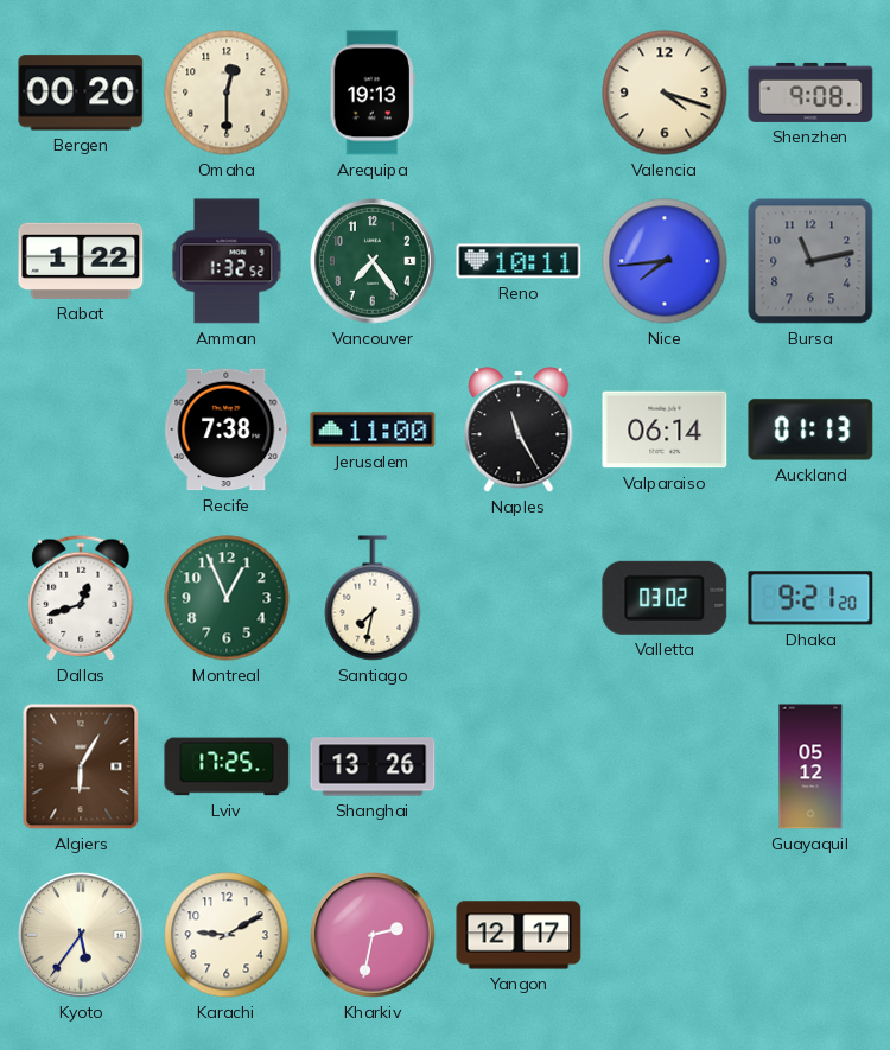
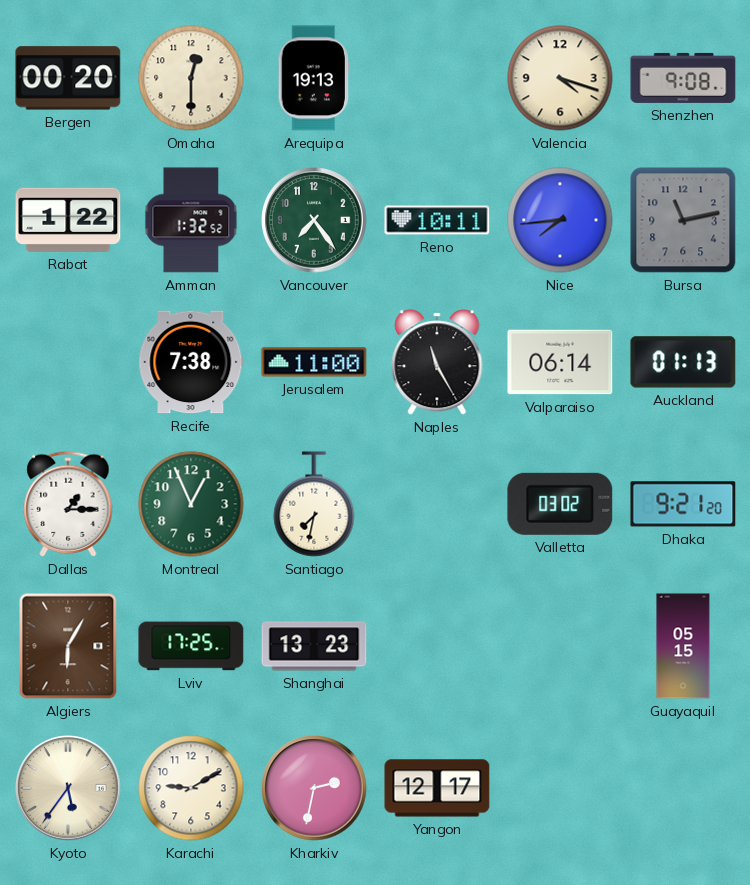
Dallas: 12:42 -> 1:15
Shanghai: 13:26 -> 13:23
Guayaquil: 05:12 -> 05:15
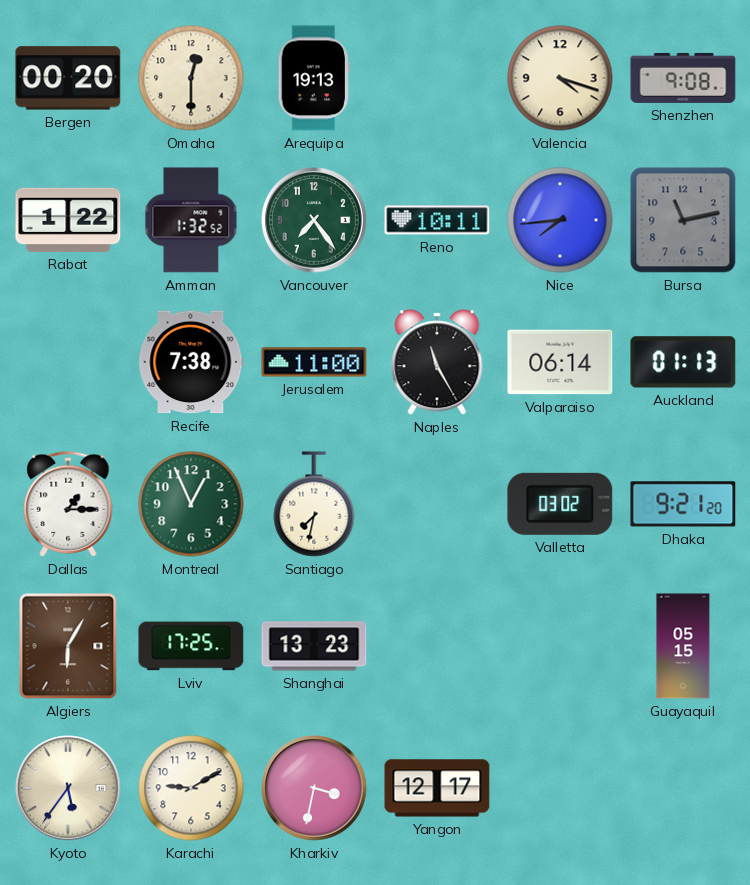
Kharkiv: 2:32 -> 3:32
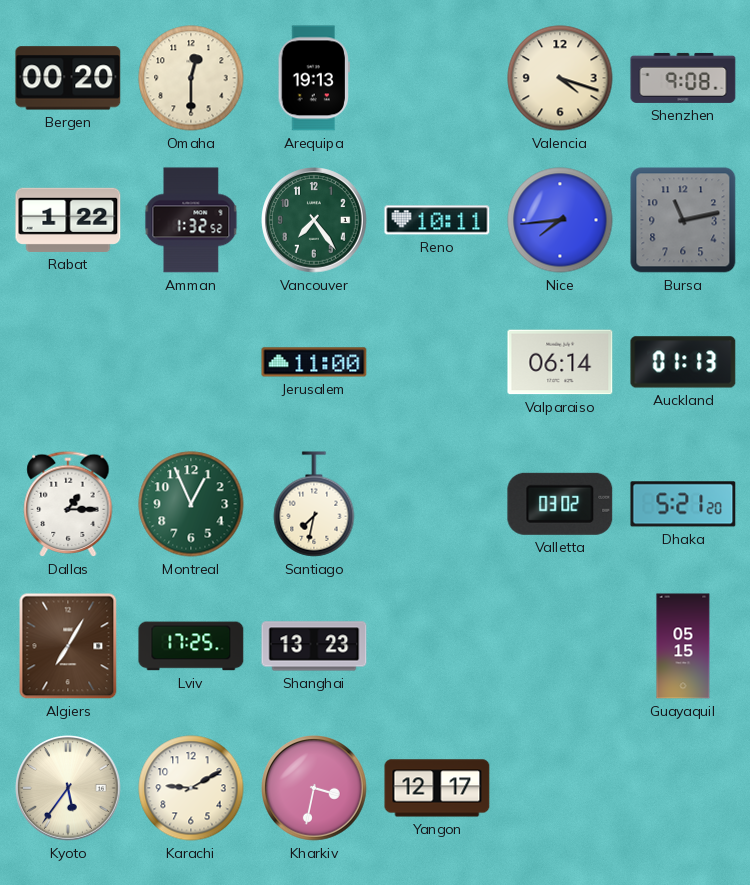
Recife: 7:38 -> none
Naples: 11:25 -> none
Dhaka: 9:21 -> 5:21
Algiers: 6:05 -> 7:05
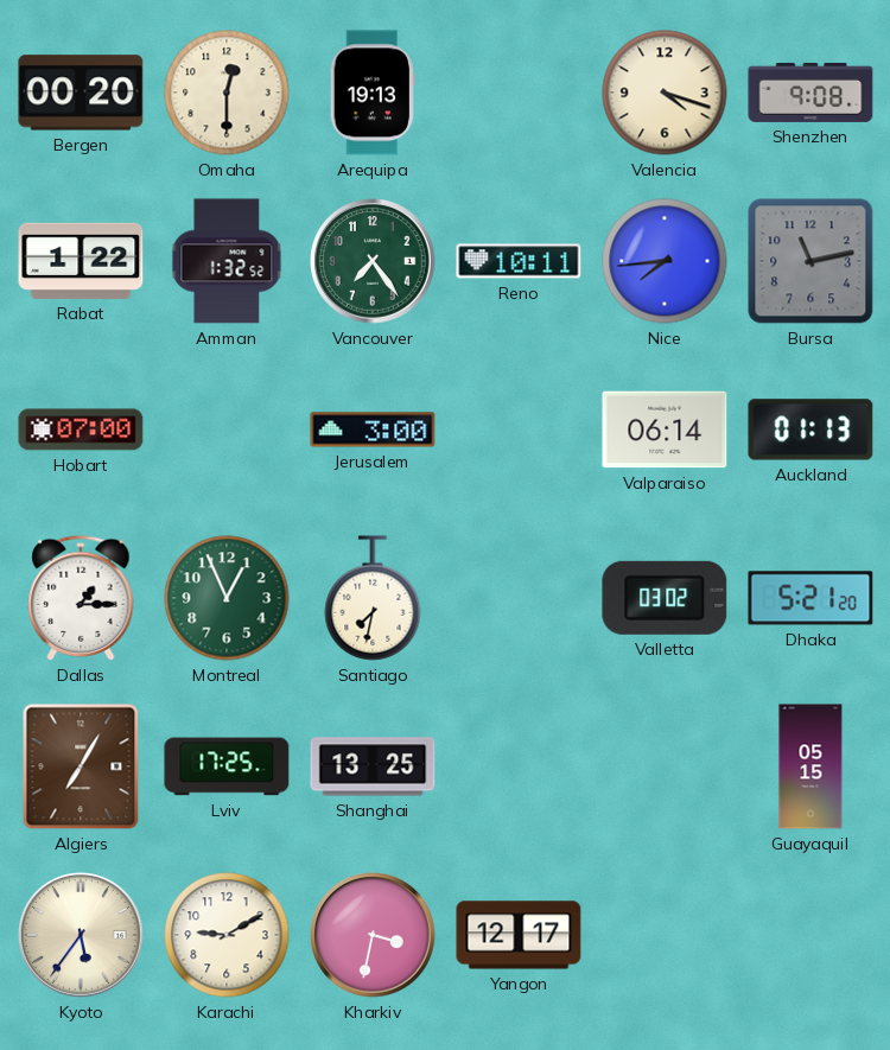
Hobart: none -> 07:00
Jerusalem: 11:00 -> 3:00
Shanghai: 13:23 -> 13:25
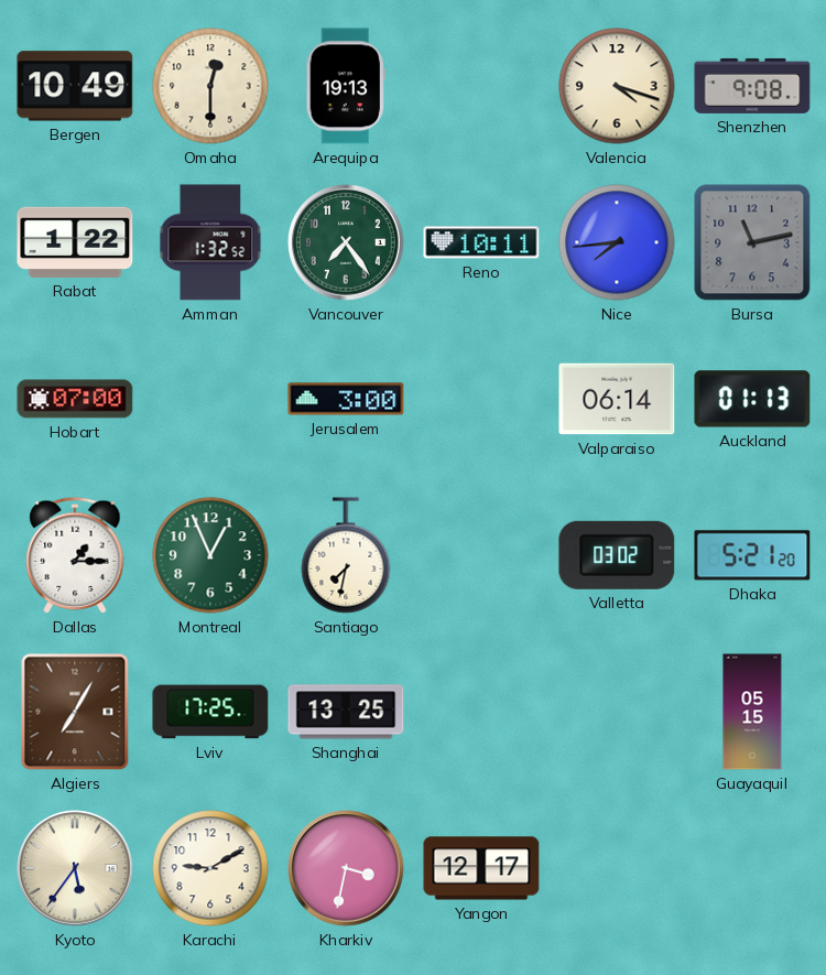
Bergen: 00:20 -> 10:49
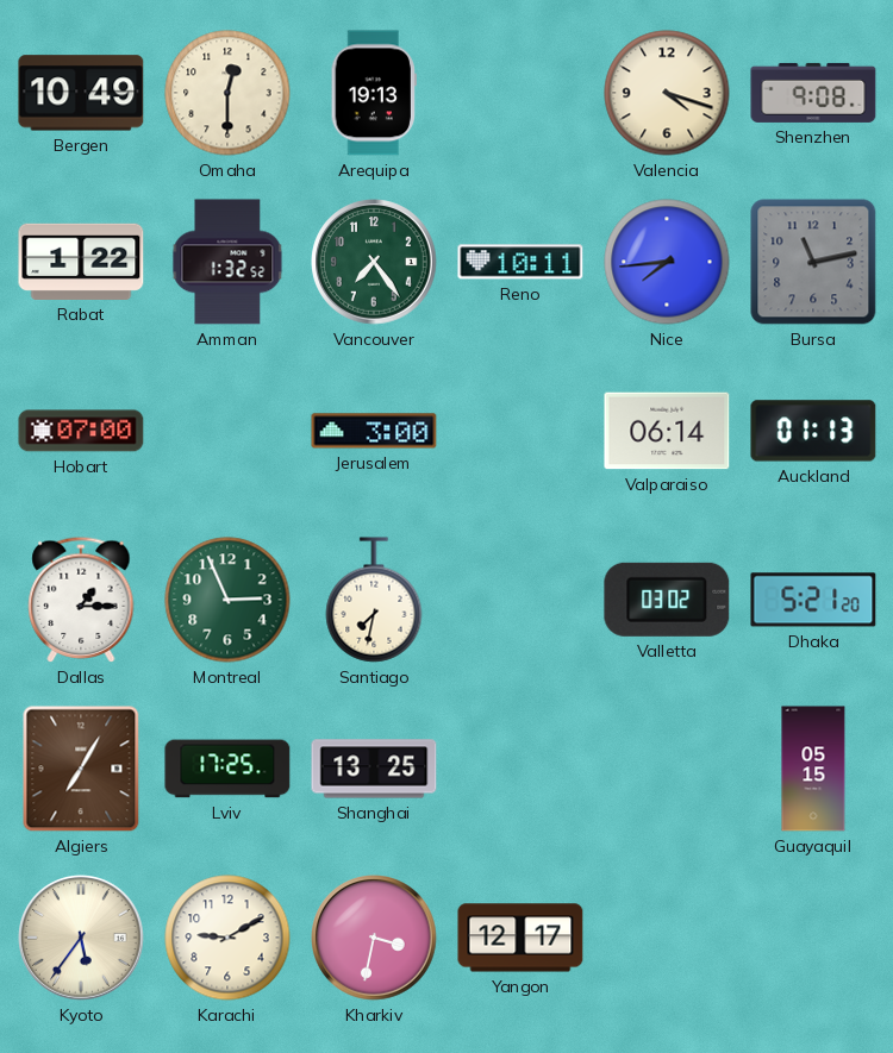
Montreal: 12:56 -> 2:56
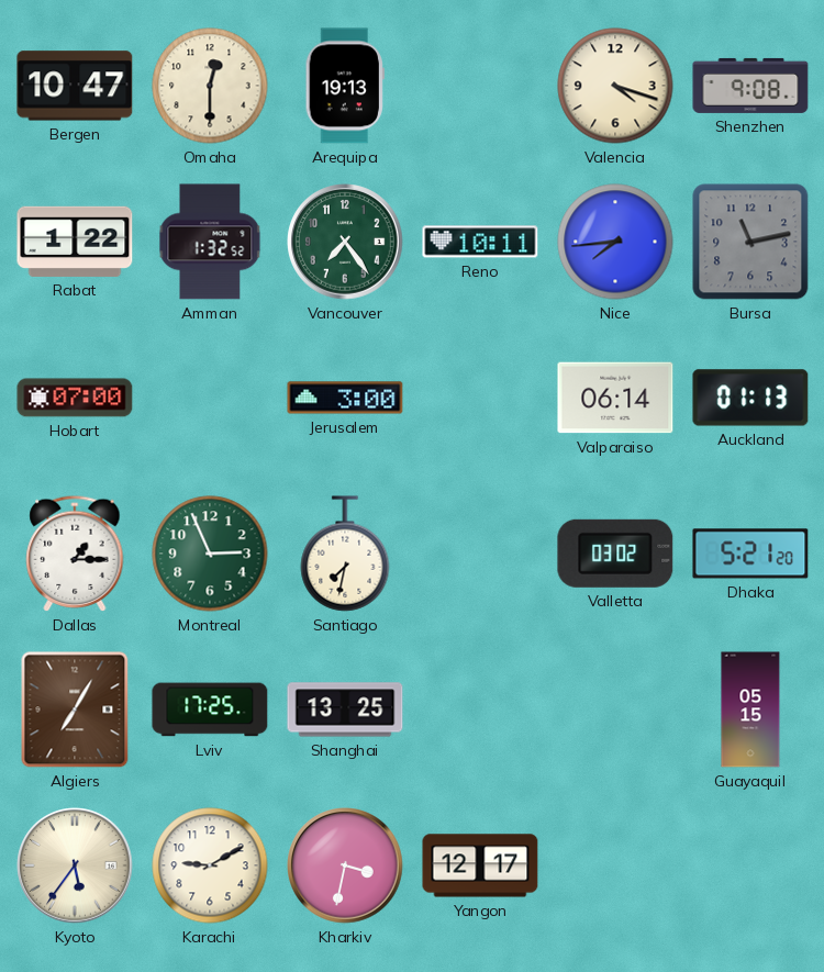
Bergen: 10:49 -> 10:47
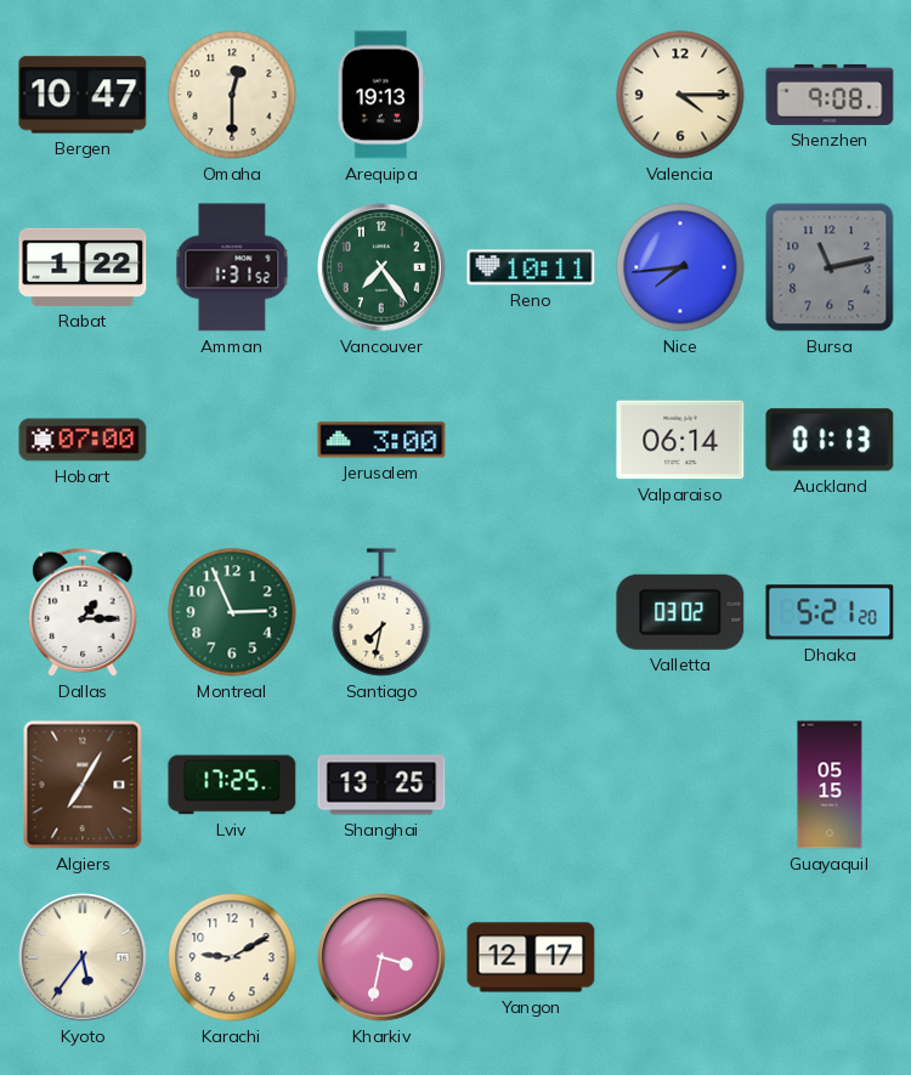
Valencia: 4:18 -> 4:15
Amman: 1:32 -> 1:31
